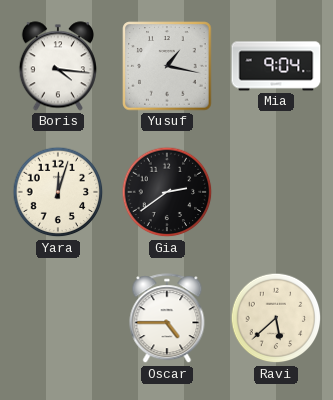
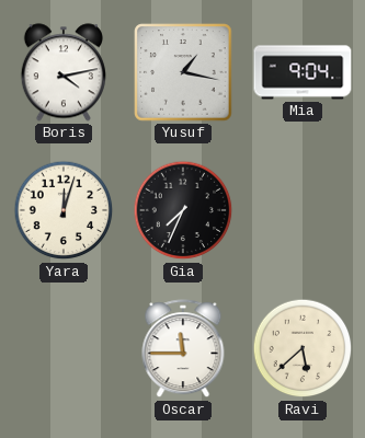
Boris: 4:16 -> 4:13
Gia: 2:39 -> 7:34
Oscar: 4:45 -> 11:45
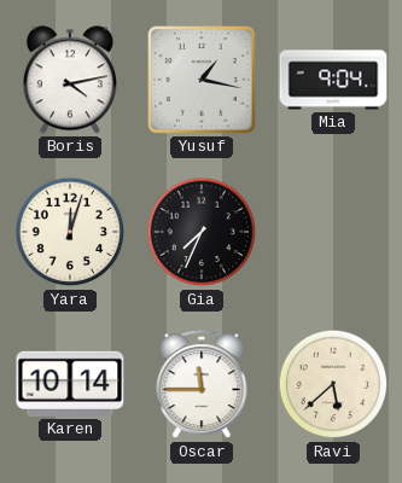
Karen: none -> 10:14
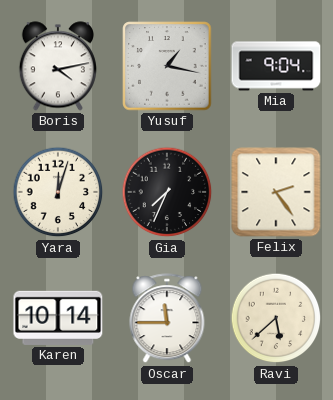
Felix: none -> 2:24
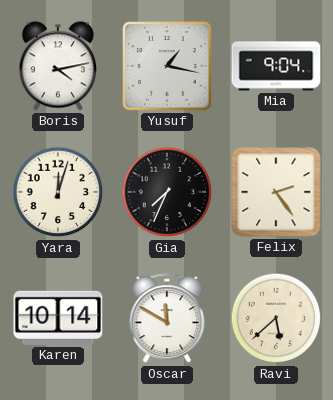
Oscar: 11:45 -> 11:50
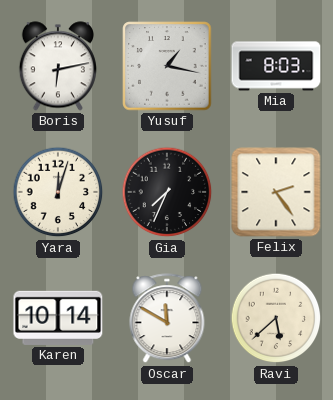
Boris: 4:13 -> 6:13
Mia: 9:04 -> 8:03
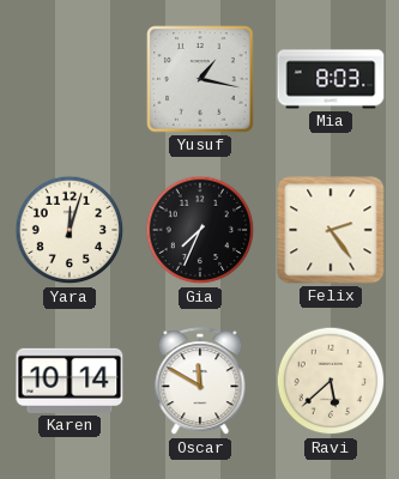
Boris: 6:13 -> none
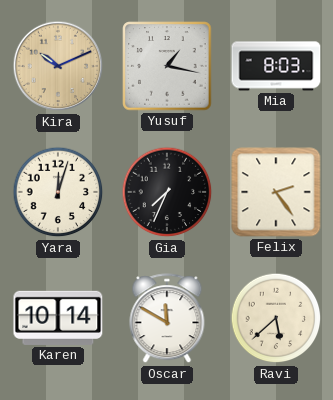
Kira: none -> 10:11
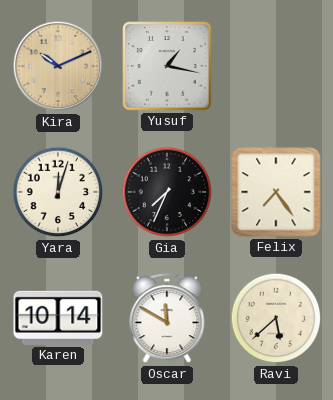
Mia: 8:03 -> none
Felix: 2:24 -> 7:24
